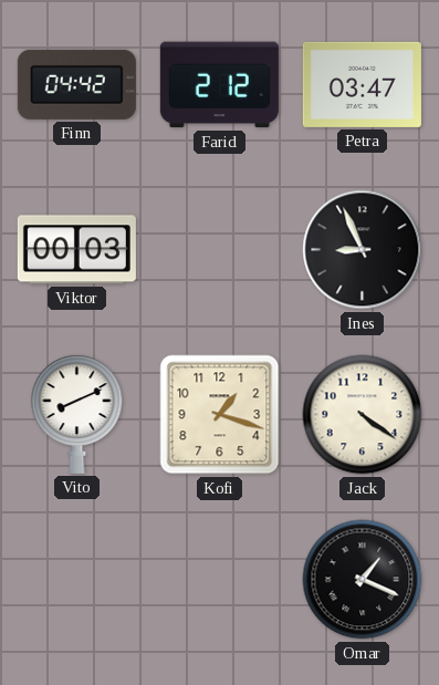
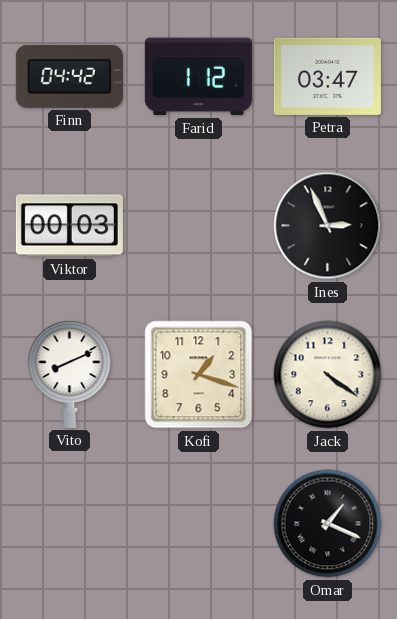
Farid: 2:12 -> 1:12
Ines: 8:56 -> 2:56
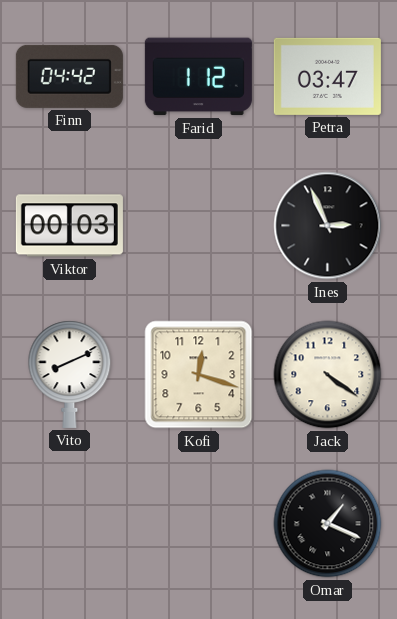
Kofi: 1:18 -> 12:18
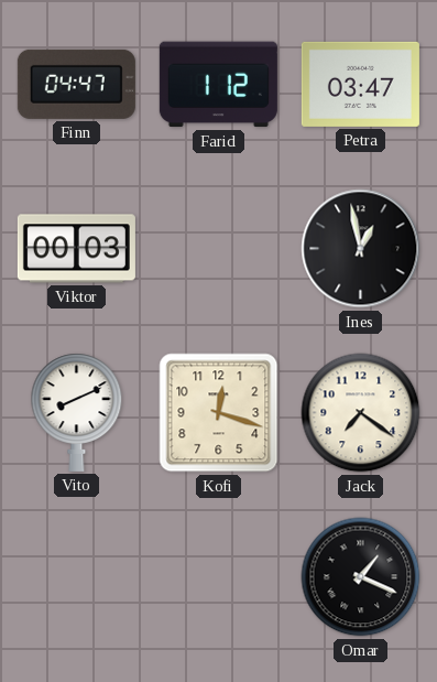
Finn: 04:42 -> 04:47
Ines: 2:56 -> 12:58
Jack: 4:21 -> 7:21
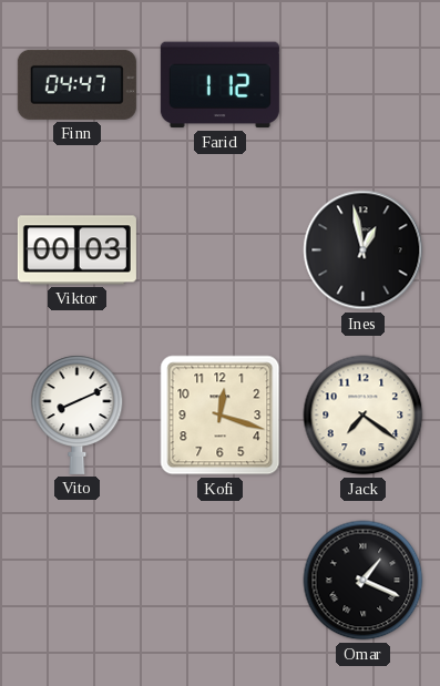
Petra: 03:47 -> none
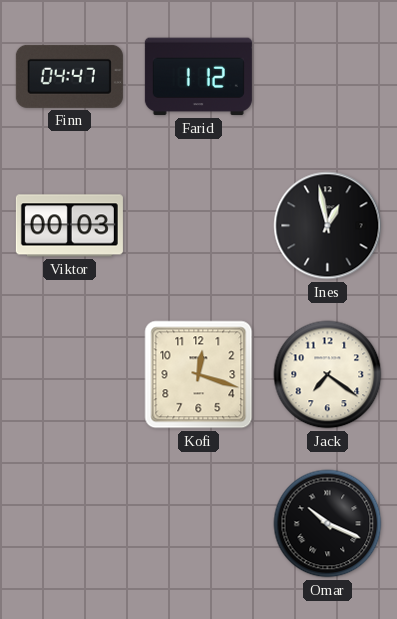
Vito: 8:11 -> none
Omar: 1:19 -> 10:19
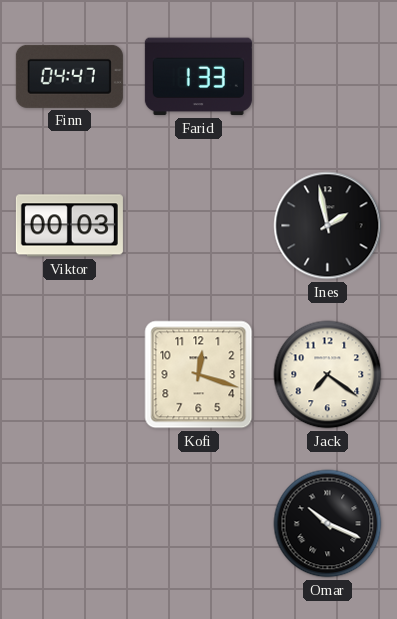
Farid: 1:12 -> 1:33
Ines: 12:58 -> 1:58
